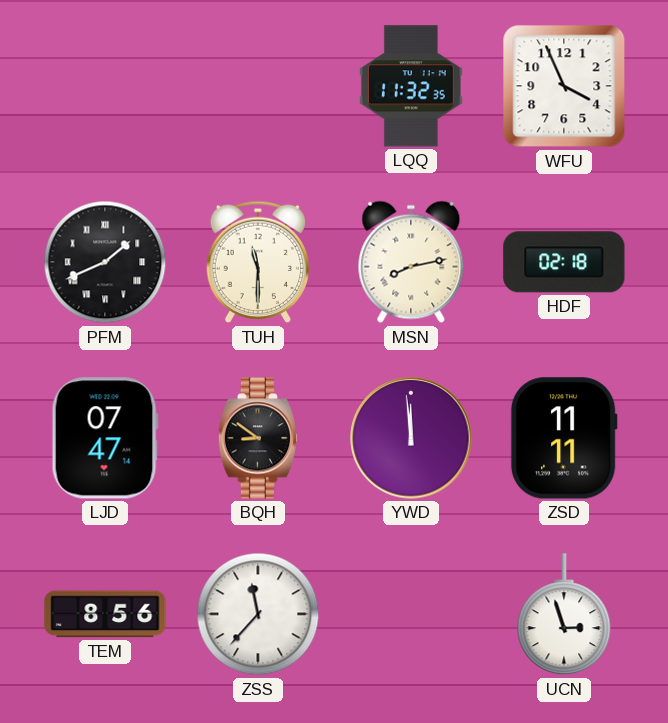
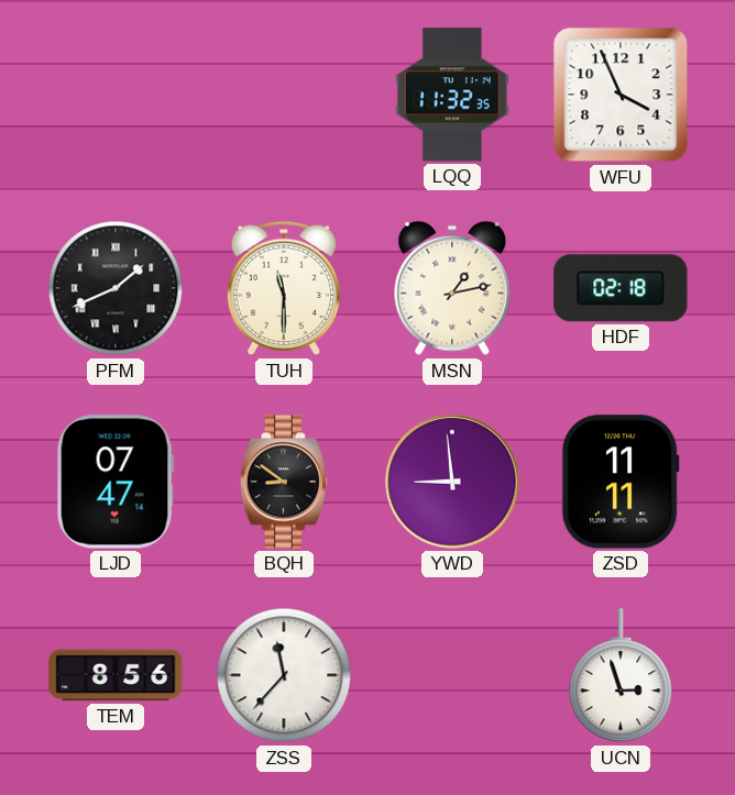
MSN: 8:13 -> 1:13
YWD: 11:59 -> 8:59
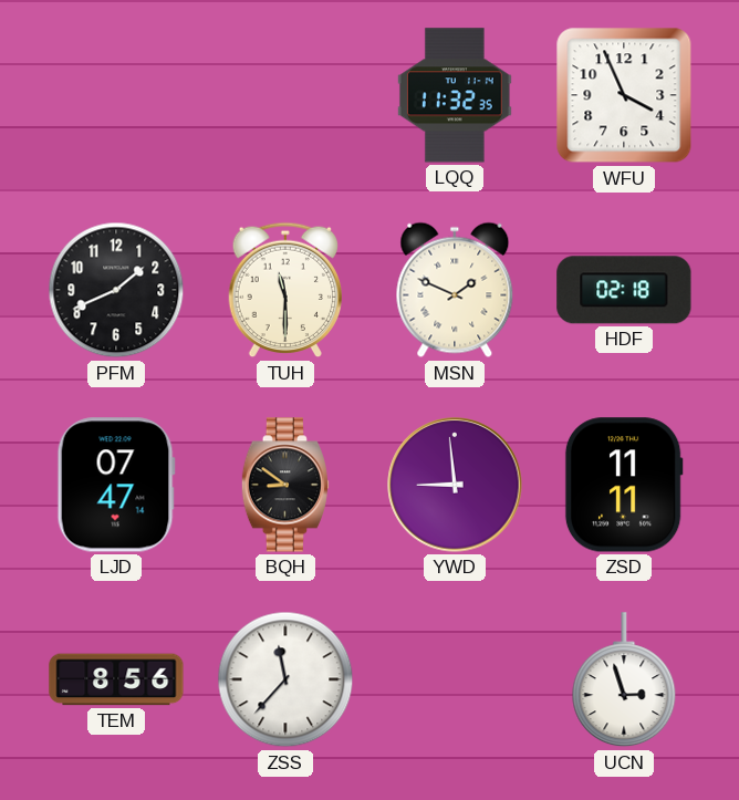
PFM numerals: Roman -> Arabic
MSN: 1:13 -> 1:49
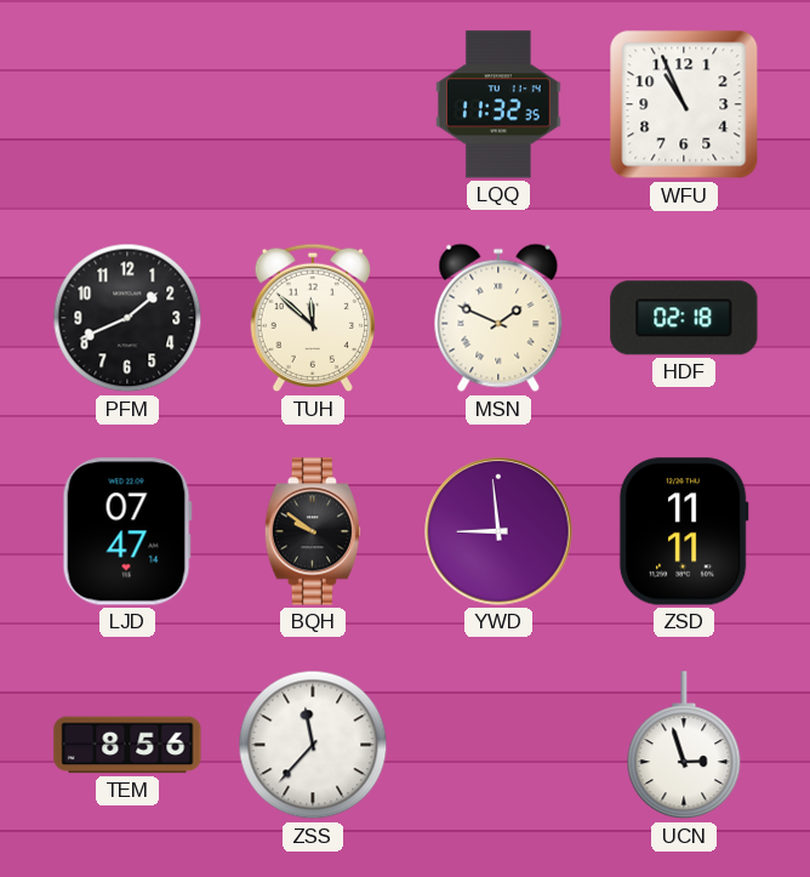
WFU: 3:56 -> 10:56
TUH: 11:30 -> 11:52
BQH: 8:51 -> 9:51
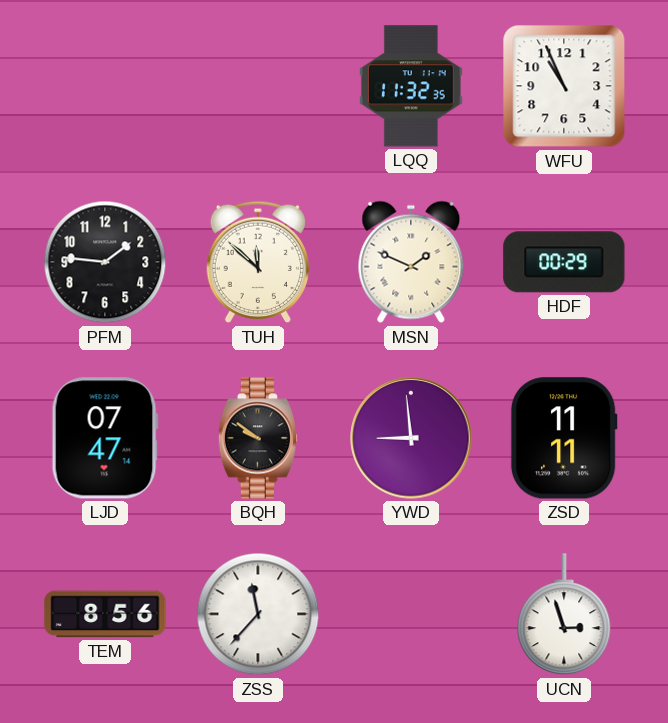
PFM: 1:41 -> 1:46
HDF: 02:18 -> 00:29
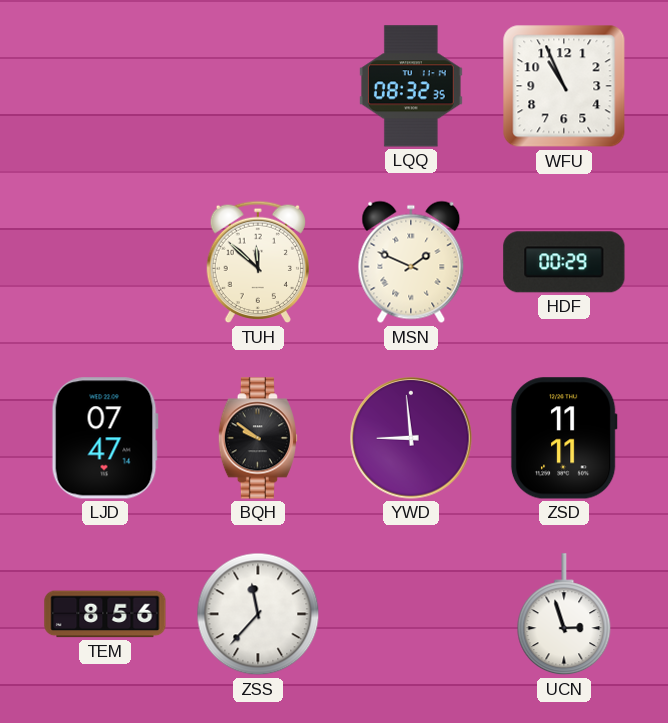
LQQ: 11:32 -> 08:32
PFM: 1:46 -> none
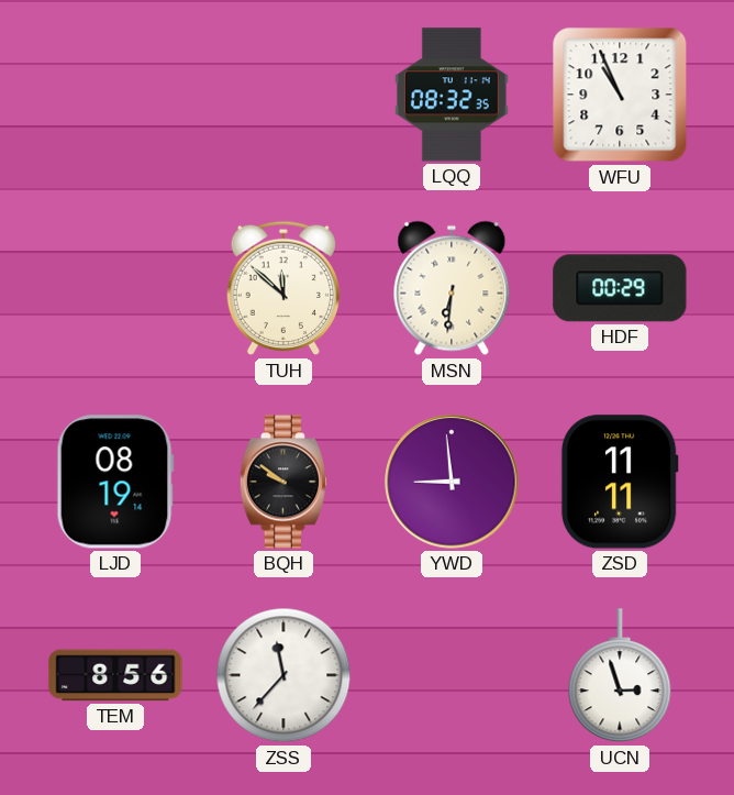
MSN: 1:49 -> 6:31
LJD: 07:47 -> 08:19
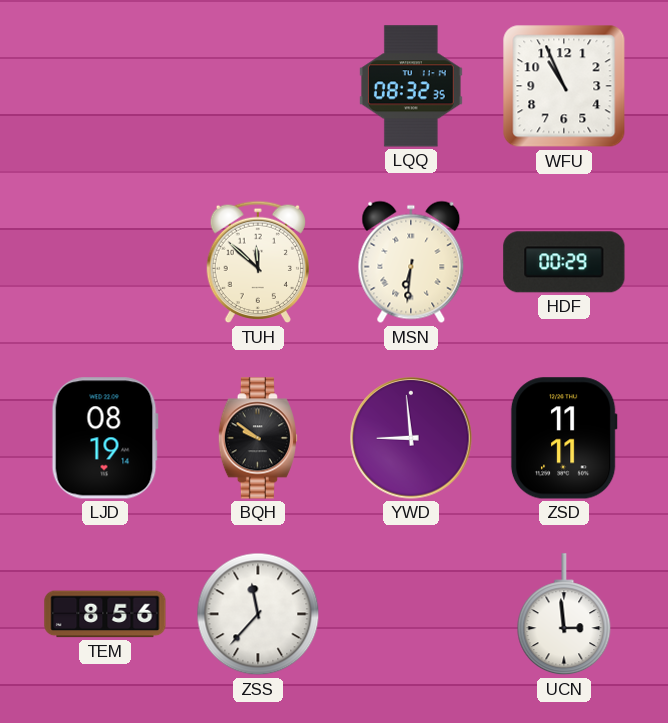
UCN: 2:57 -> 2:59
